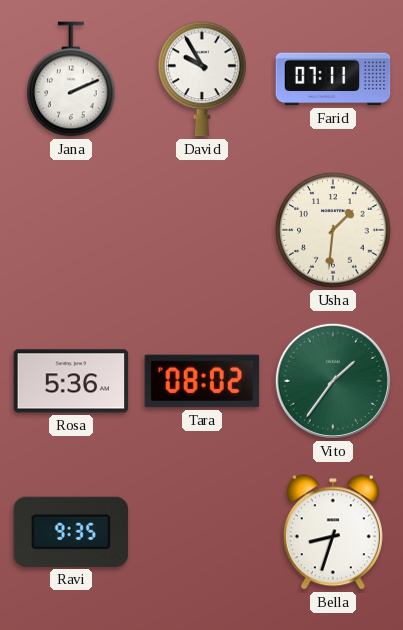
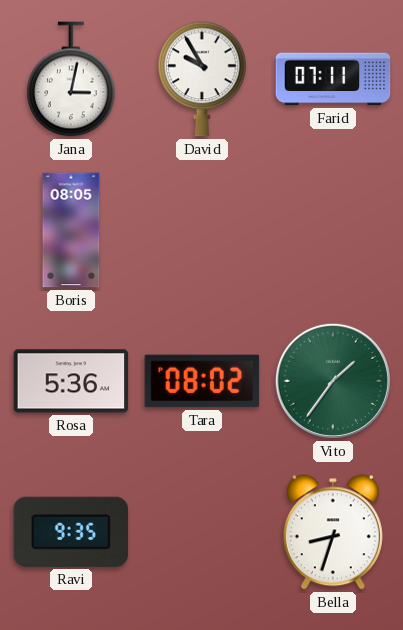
Jana: 2:11 -> 3:02
Boris: none -> 08:05
Usha: 1:31 -> none
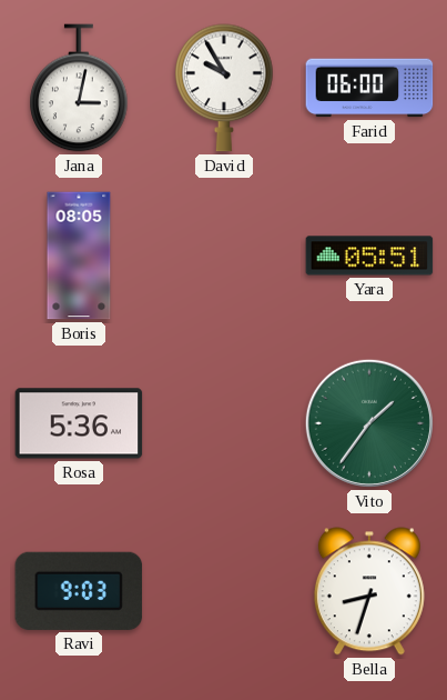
Farid: 07:11 -> 06:00
Yara: none -> 05:51
Tara: 08:02 -> none
Ravi: 9:35 -> 9:03
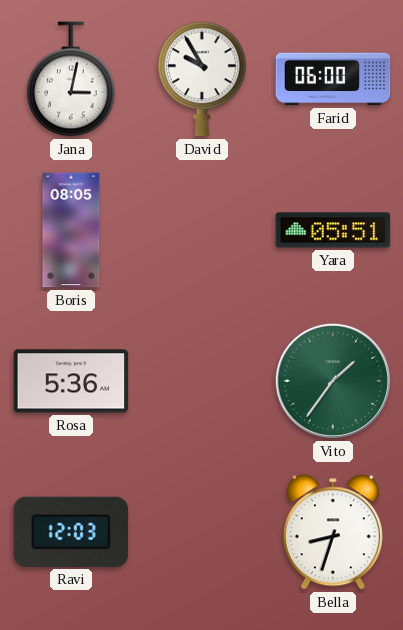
Ravi: 9:03 -> 12:03
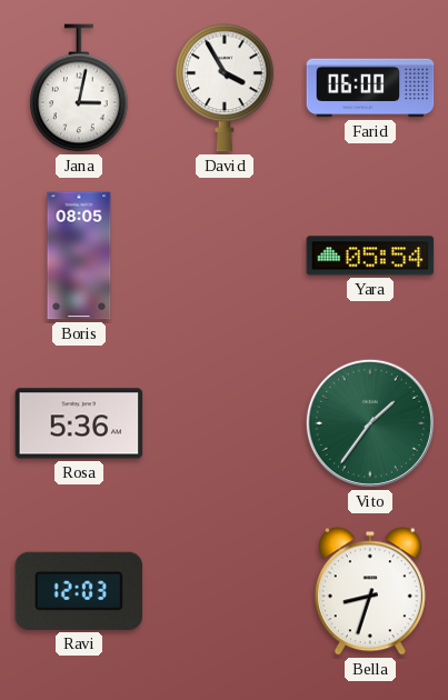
David: 9:55 -> 3:55
Yara: 05:51 -> 05:54
